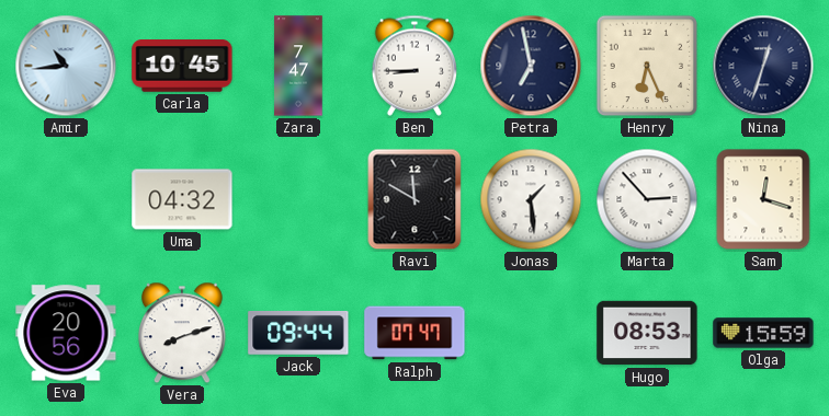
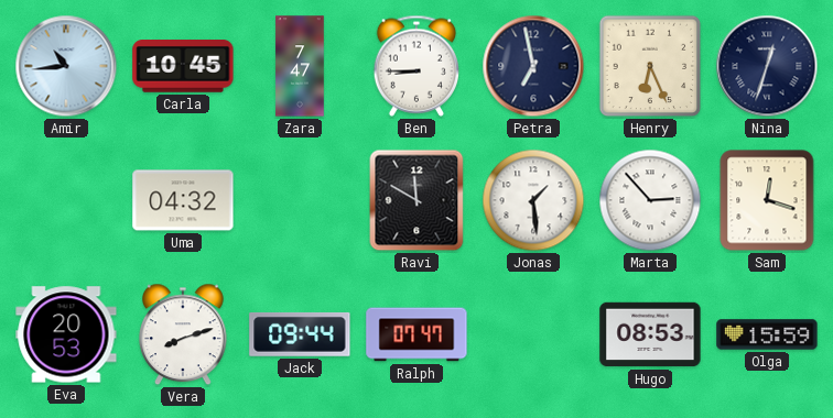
Eva: 20:56 -> 20:53
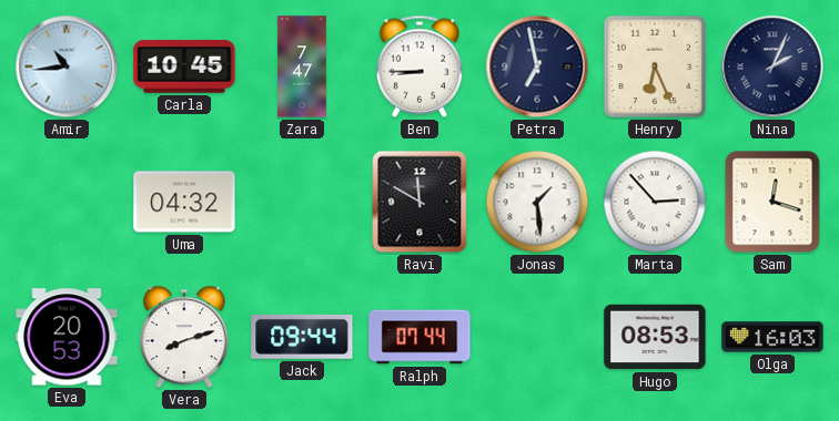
Nina: 12:33 -> 2:04
Ralph: 07:47 -> 07:44
Olga: 15:59 -> 16:03
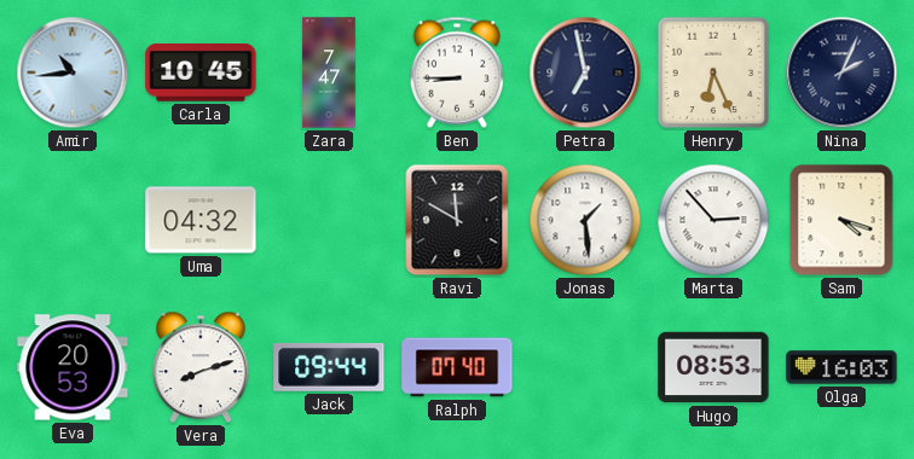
Sam: 12:18 -> 4:18
Ralph: 07:44 -> 07:40
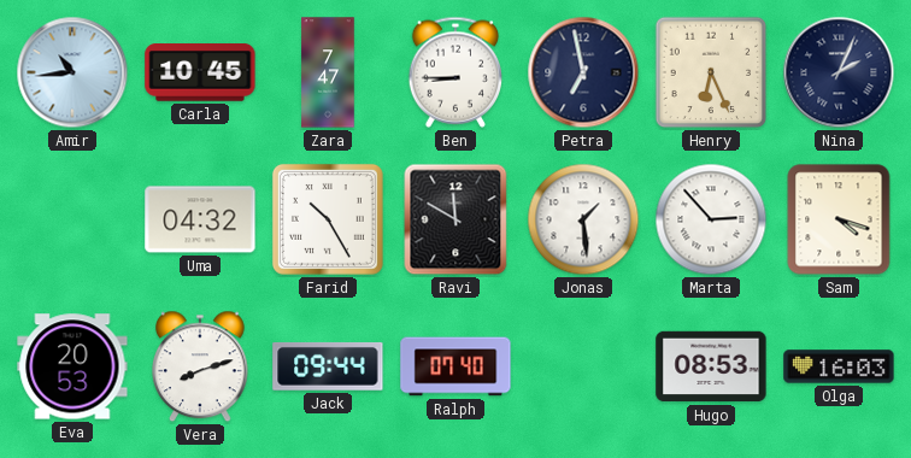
Farid: none -> 10:25
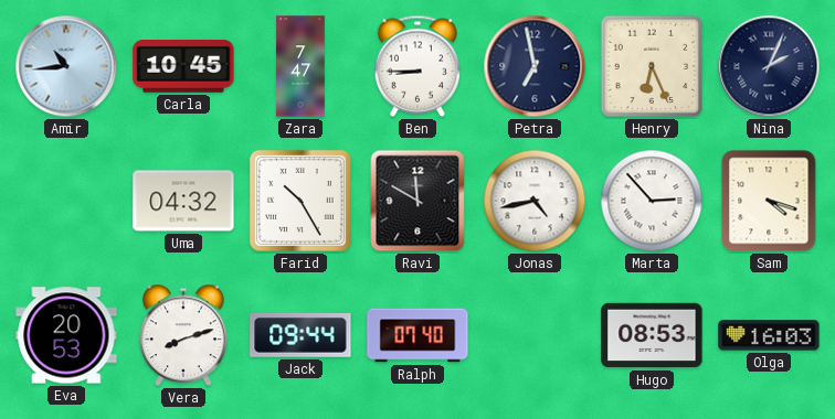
Jonas: 1:29 -> 4:43
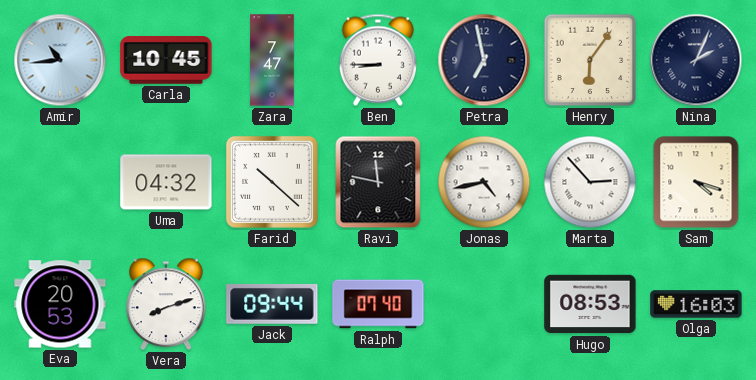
Henry: 6:26 -> 6:06
Farid: 10:25 -> 10:22
Ravi: 11:50 -> 11:47
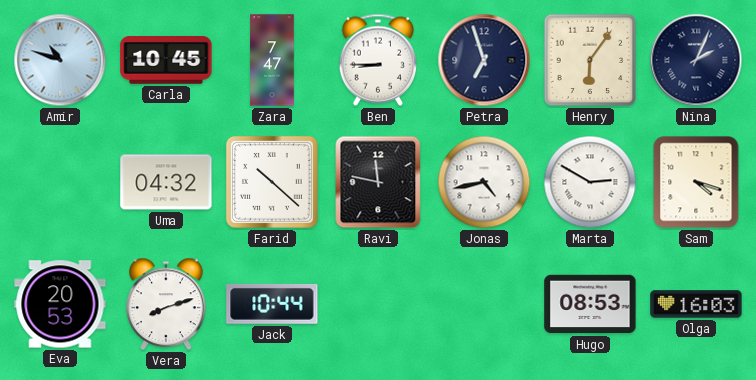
Amir: 10:44 -> 10:48
Petra: 6:58 -> 6:57
Marta: 2:53 -> 2:50
Jack: 09:44 -> 10:44
Ralph: 07:40 -> none
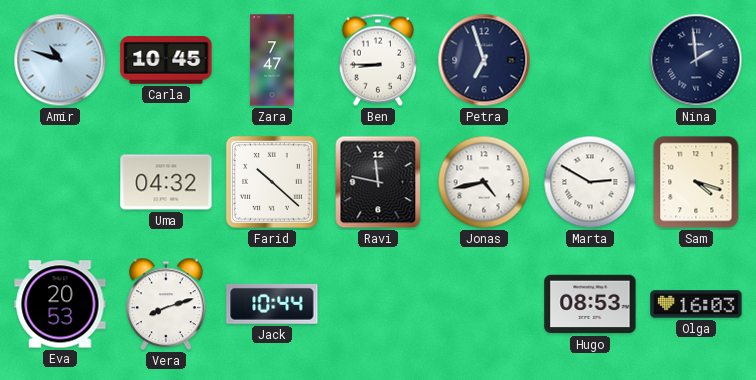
Henry: 6:06 -> none
Nina: 2:04 -> 1:59
